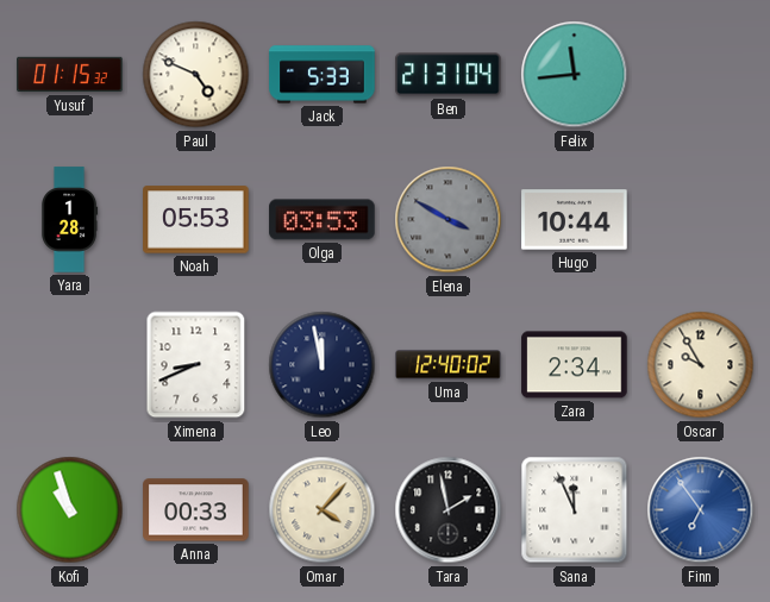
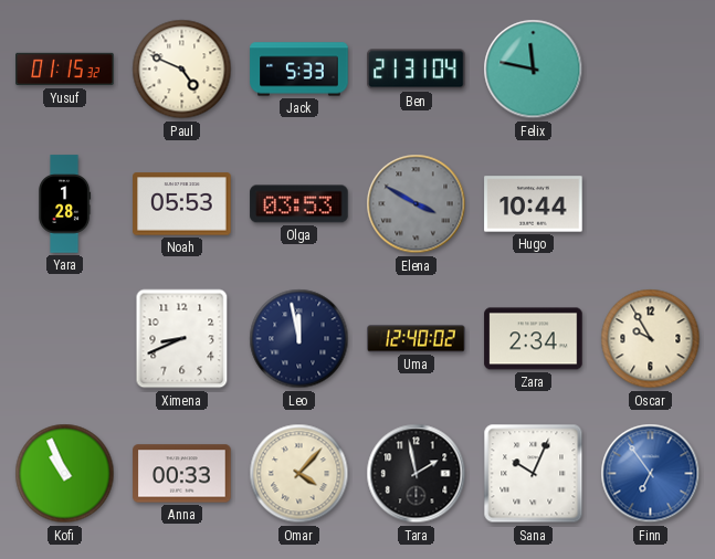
Felix: 11:44 -> 11:47
Kofi: 10:57 -> 10:56
Sana: 11:56 -> 10:04
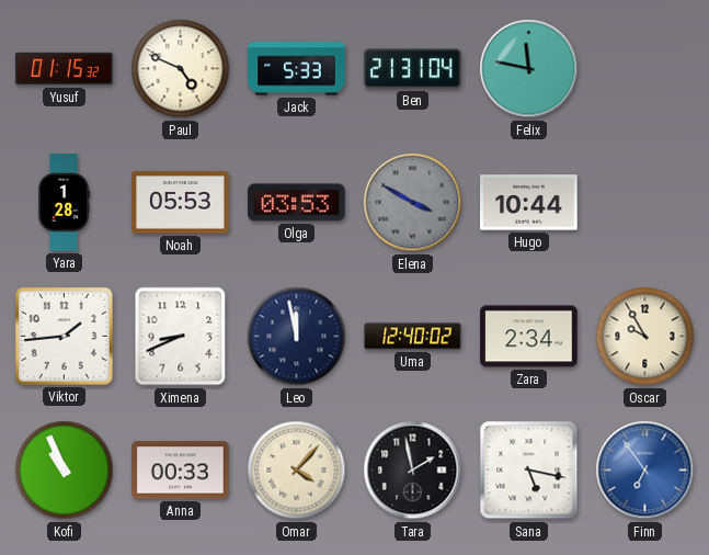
Viktor: none -> 1:44
Sana: 10:04 -> 5:17
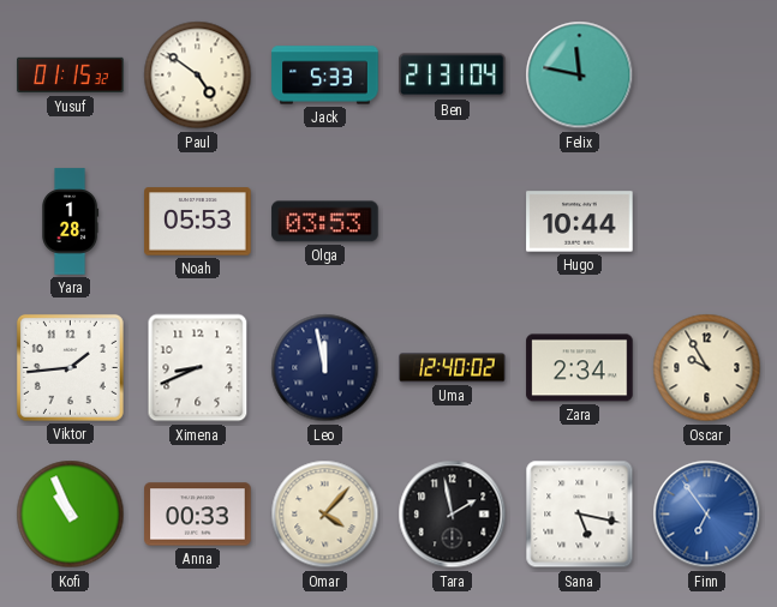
Paul: 4:49 -> 4:51
Elena: 3:50 -> none
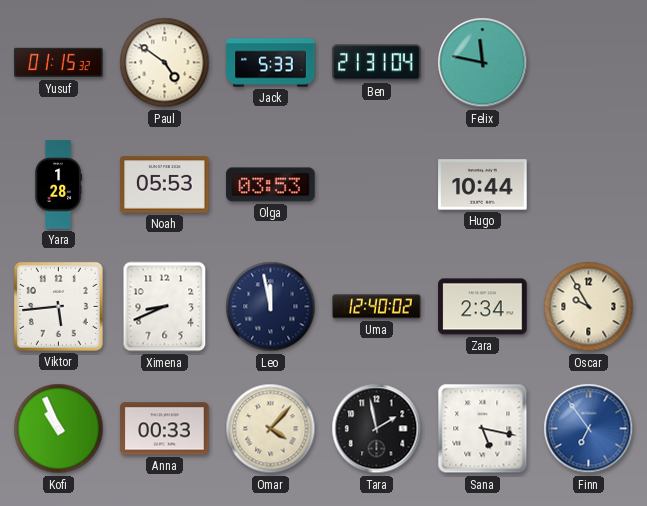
Viktor: 1:44 -> 5:44
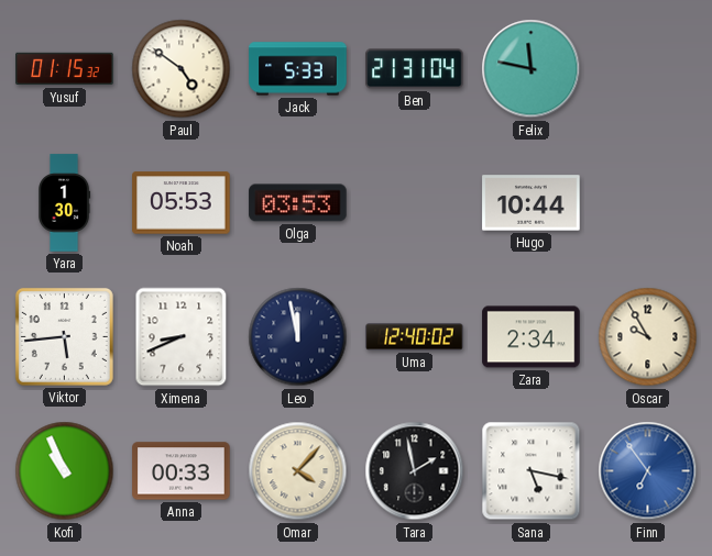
Yara: 1:28 -> 1:30
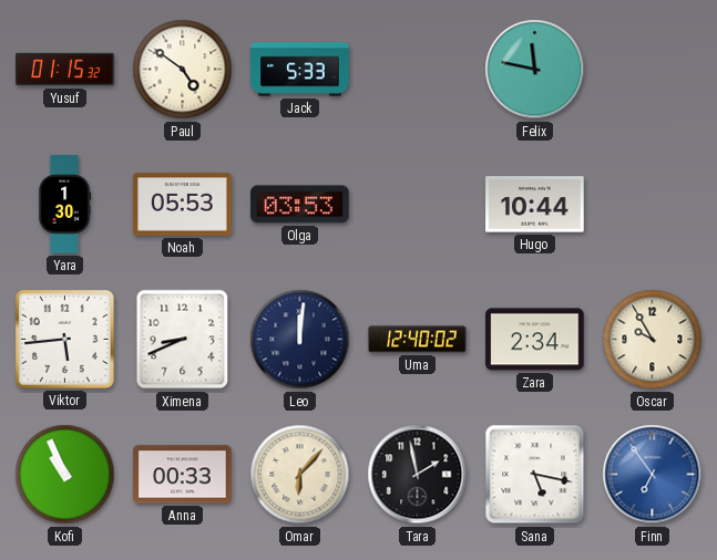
Ben: 21:31 -> none
Leo: 11:58 -> 12:01
Omar: 4:07 -> 6:07
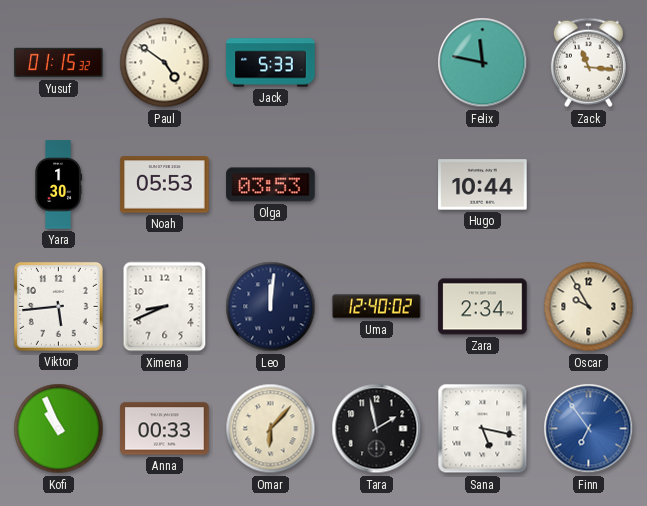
Zack: none -> 11:16
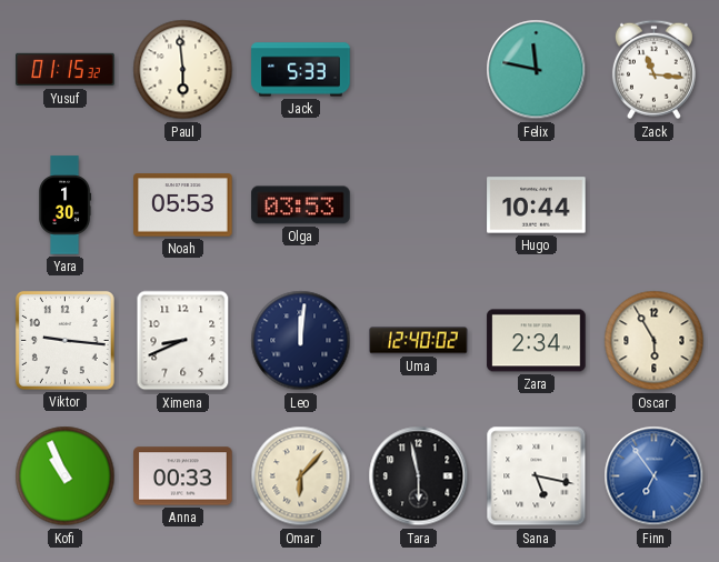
Paul: 4:51 -> 5:59
Viktor: 5:44 -> 9:16
Oscar: 9:55 -> 5:55
Tara: 1:58 -> 5:58
